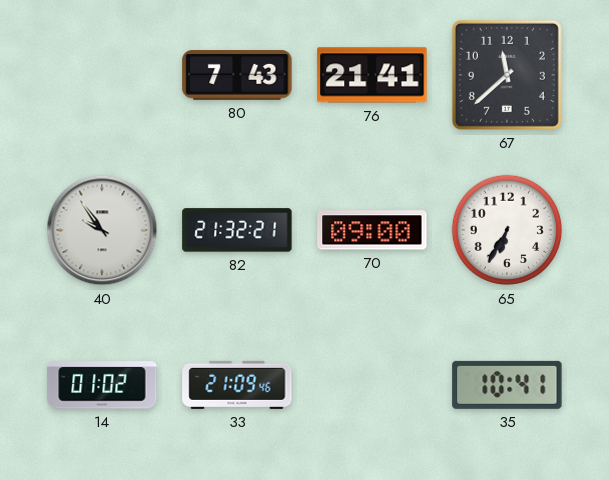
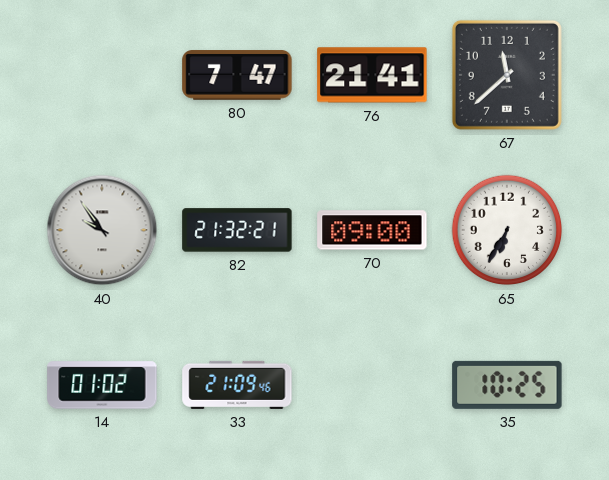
80: 7:43 -> 7:47
35: 10:41 -> 10:25
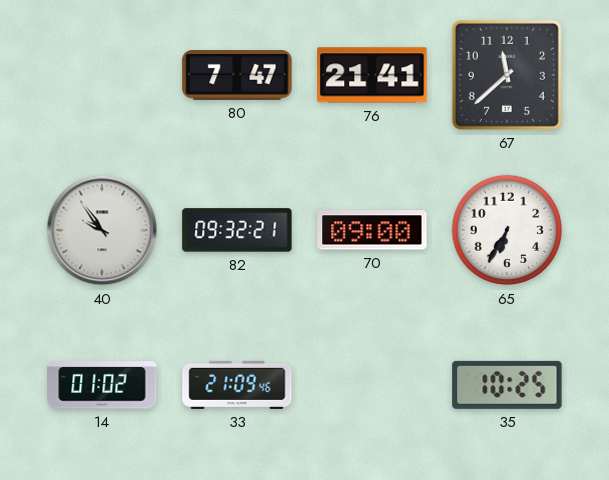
82: 21:32 -> 09:32
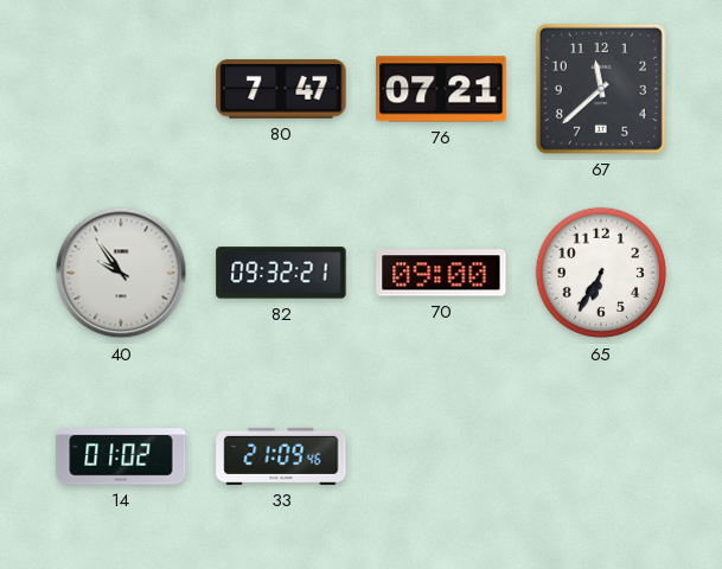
76: 21:41 -> 07:21
35: 10:25 -> none
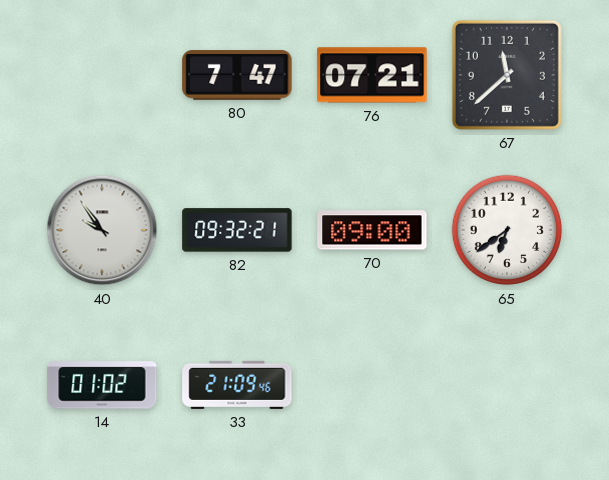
65: 6:35 -> 6:39
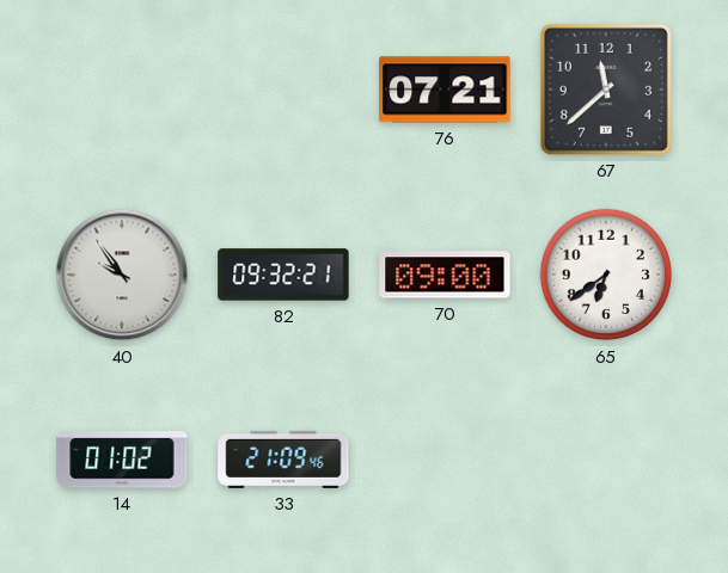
80: 7:47 -> none
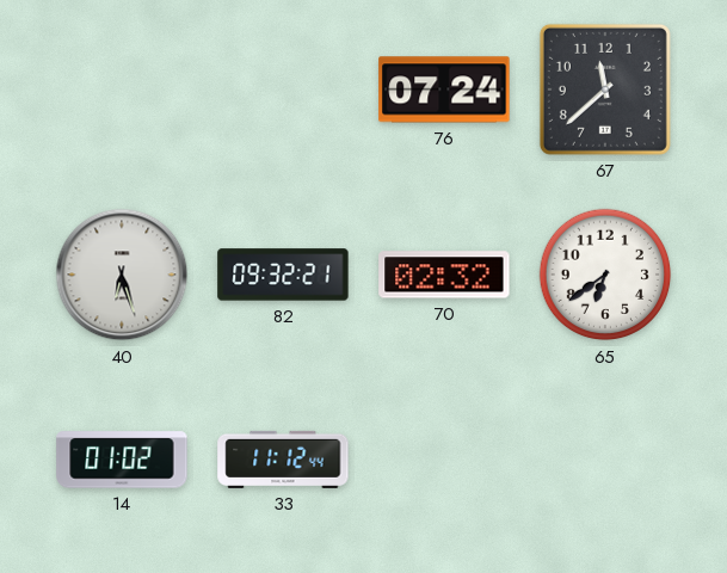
76: 07:21 -> 07:24
40: 9:54 -> 6:27
70: 09:00 -> 02:32
33: 21:09 -> 11:12
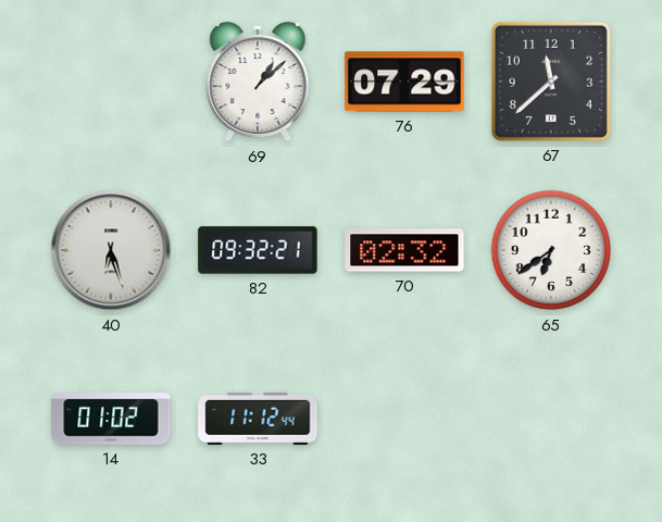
69: none -> 1:08
76: 07:24 -> 07:29
